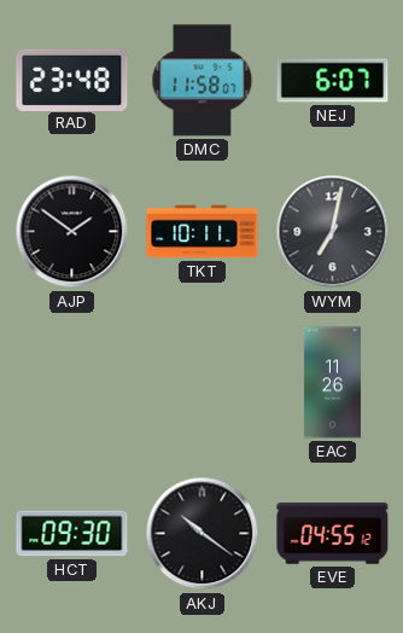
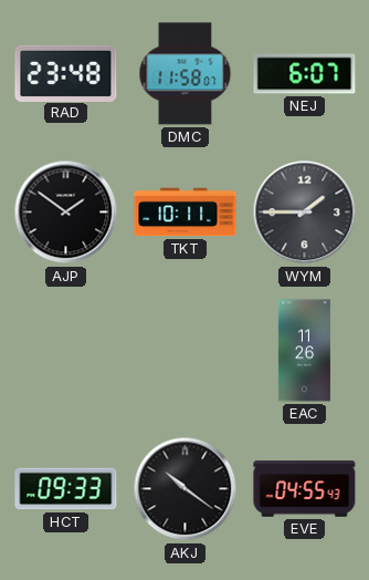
WYM: 7:02 -> 1:45
HCT: 09:30 -> 09:33
EVE: 04:55:12 -> 04:55:43
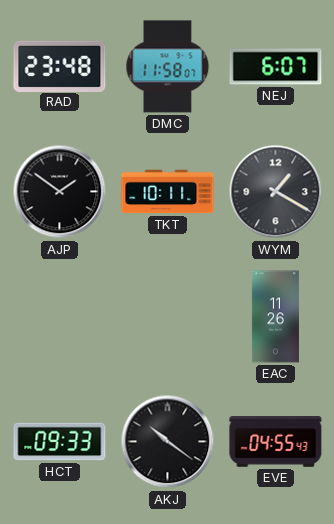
WYM: 1:45 -> 1:20
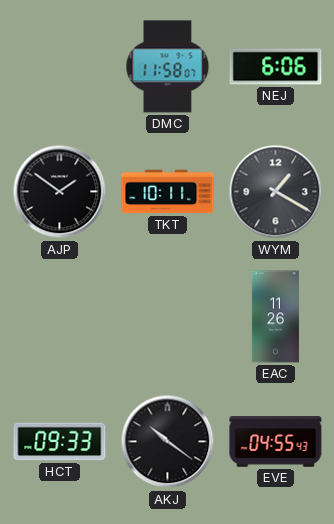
RAD: 23:48 -> none
NEJ: 6:07 -> 6:06
